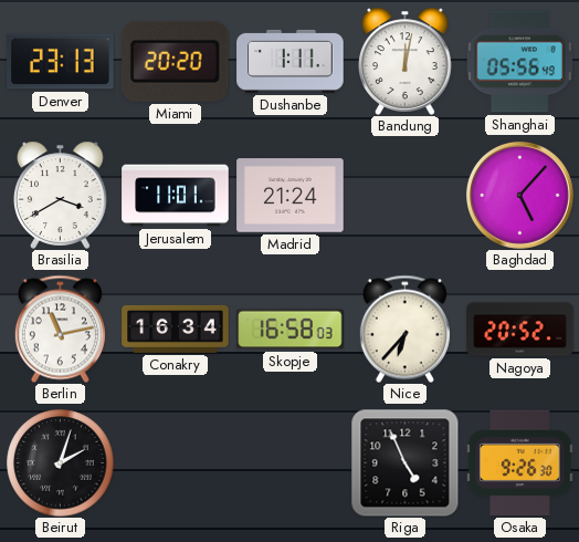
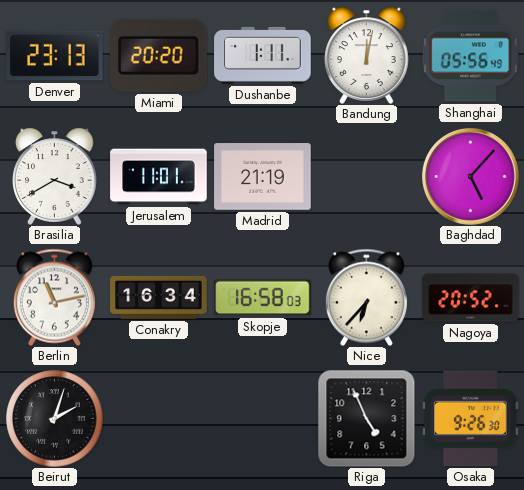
Madrid: 21:24 -> 21:19
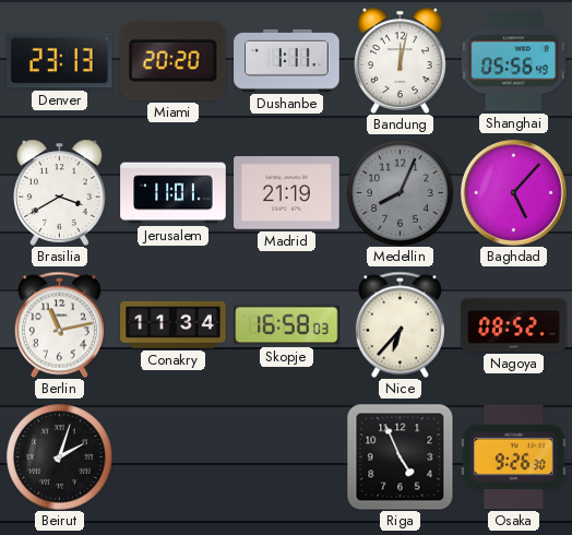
Medellin: none -> 8:04
Conakry: 16:34 -> 11:34
Nagoya: 20:52 -> 08:52
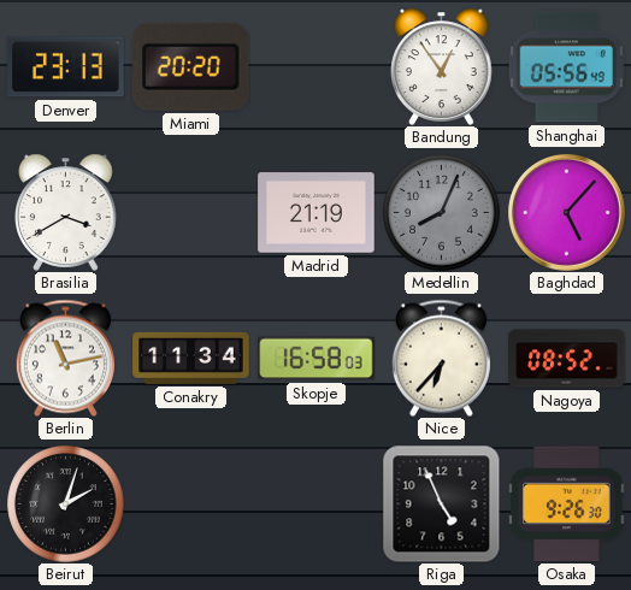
Dushanbe: 1:11 -> none
Bandung: 12:02 -> 12:54
Jerusalem: 11:01 -> none
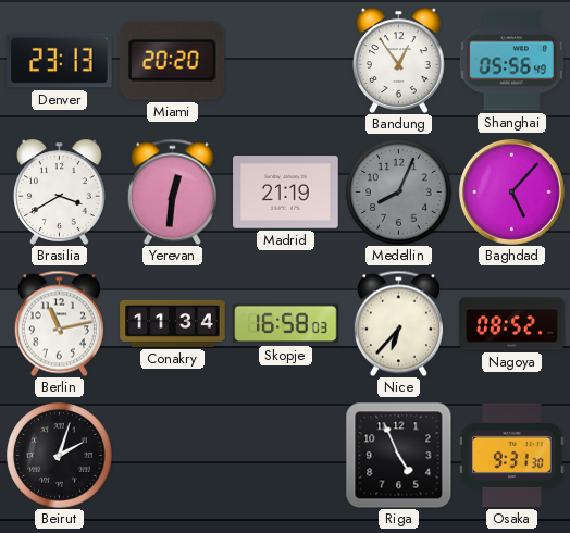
Yerevan: none -> 12:31
Osaka: 9:26 -> 9:31
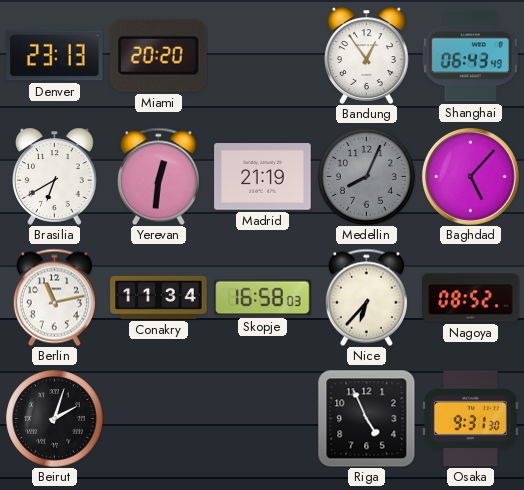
Shanghai: 05:56 -> 06:43
Brasilia: 3:40 -> 6:40
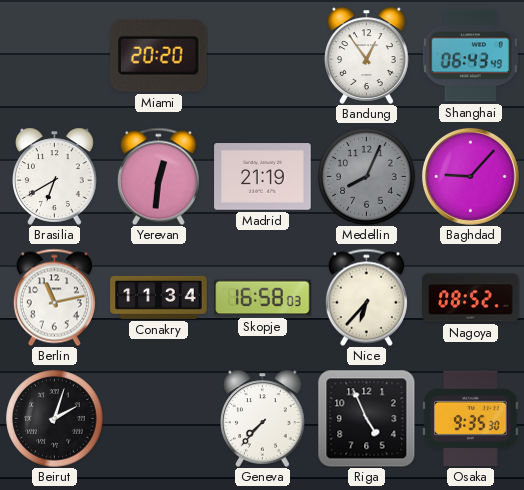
Denver: 23:13 -> none
Baghdad: 5:07 -> 9:07
Geneva: none -> 7:37
Osaka: 9:31 -> 9:35
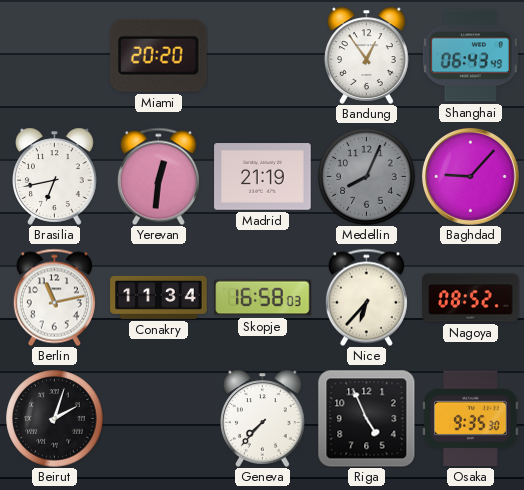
Brasilia: 6:40 -> 6:43
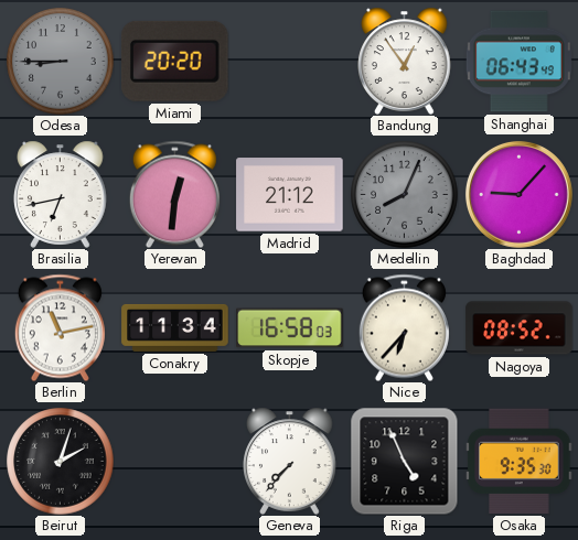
Odesa: none -> 8:45
Madrid: 21:19 -> 21:12
